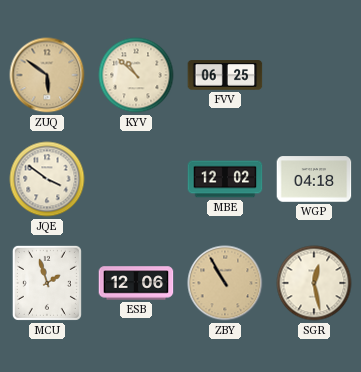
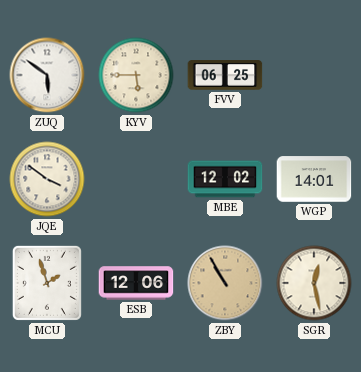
ZUQ dial: champagne -> white
KYV: 10:52 -> 5:45
WGP: 04:18 -> 14:01
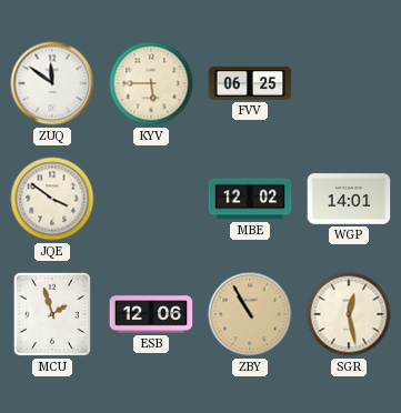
ZUQ: 5:51 -> 11:51
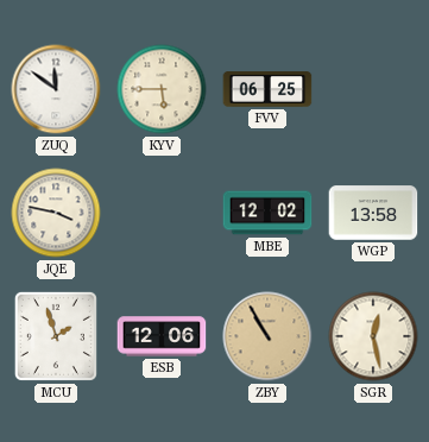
JQE: 3:51 -> 3:47
WGP: 14:01 -> 13:58
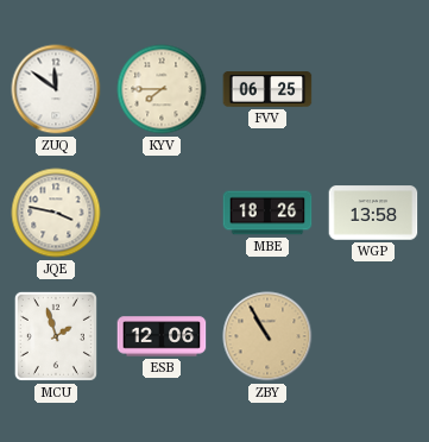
KYV: 5:45 -> 7:45
MBE: 12:02 -> 18:26
SGR: 12:28 -> none
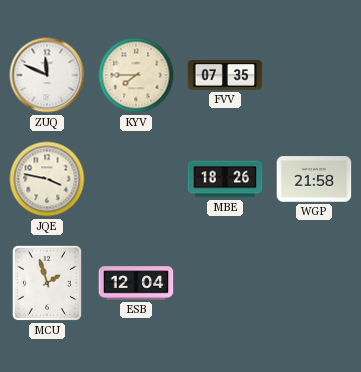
ZUQ: 11:51 -> 11:49
FVV: 06:25 -> 07:35
WGP: 13:58 -> 21:58
ESB: 12:06 -> 12:04
ZBY: 10:55 -> none
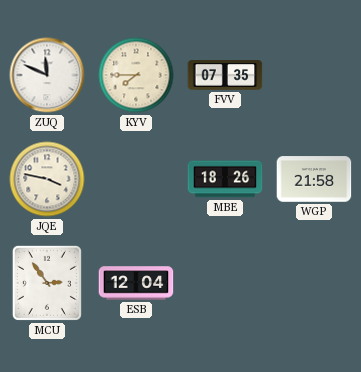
MCU: 1:57 -> 2:54
